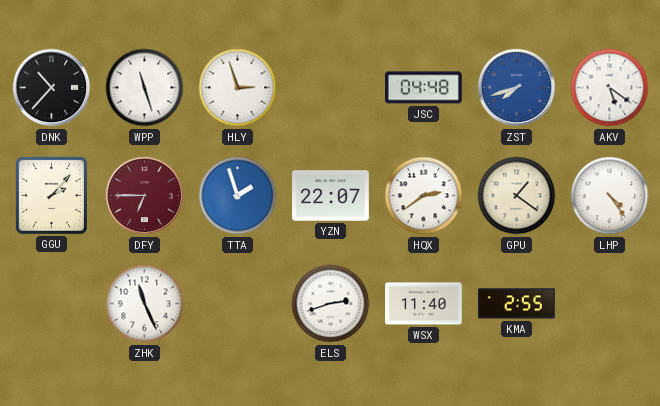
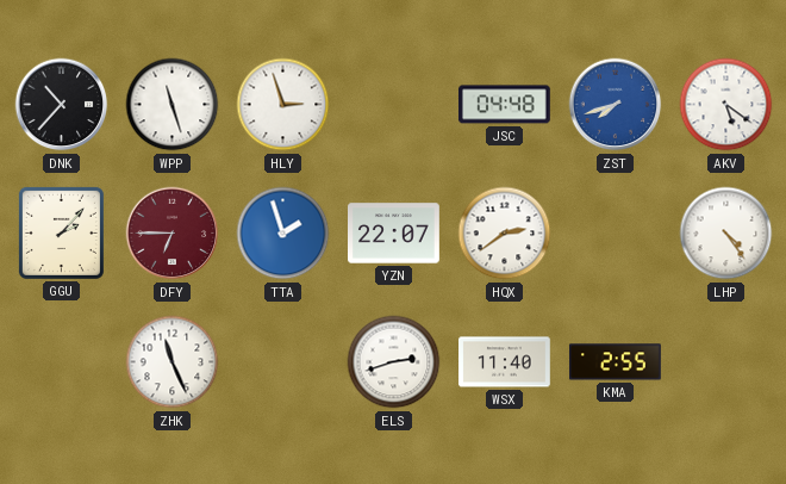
GPU: 1:21 -> none
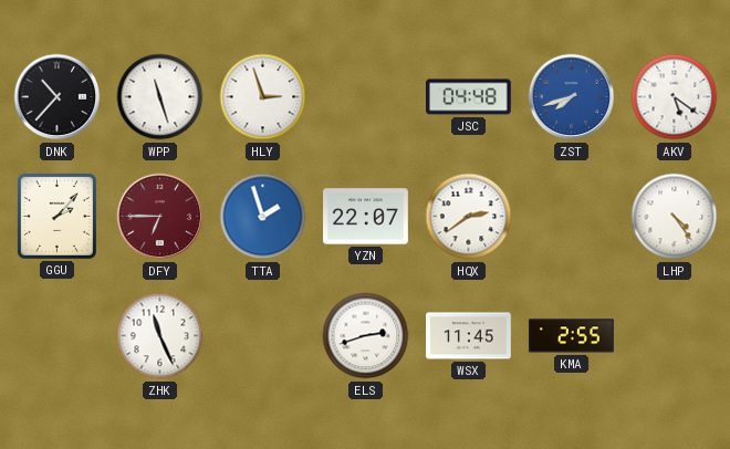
WSX: 11:40 -> 11:45
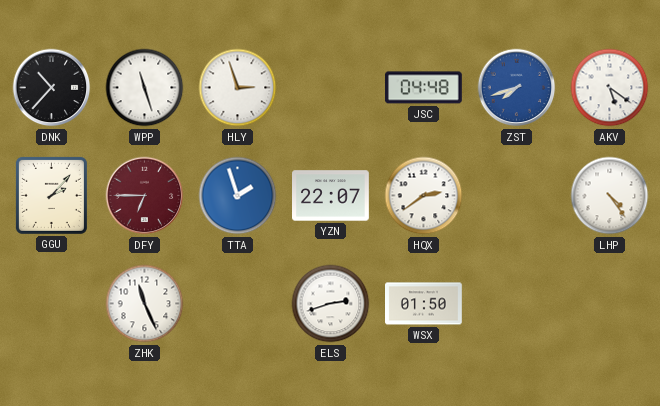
WSX: 11:45 -> 01:50
KMA: 2:55 -> none
